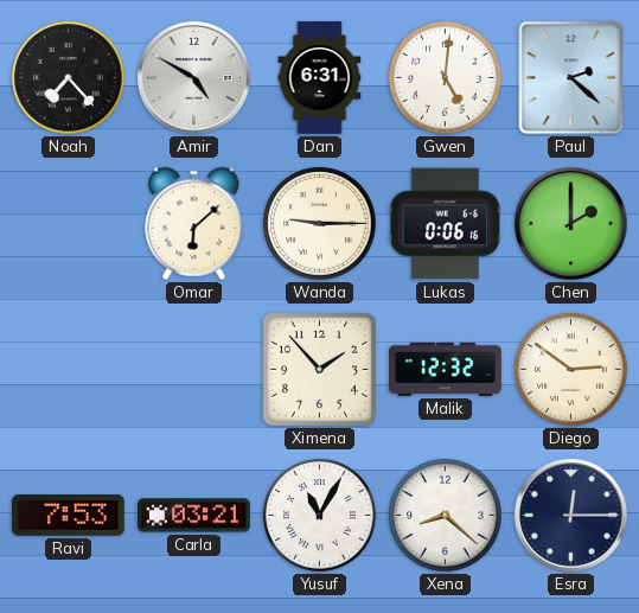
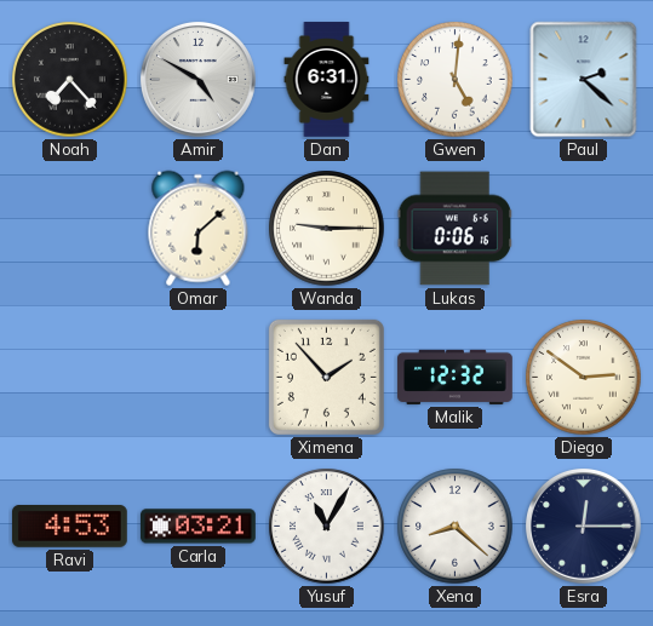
Chen: 2:00 -> none
Ravi: 7:53 -> 4:53
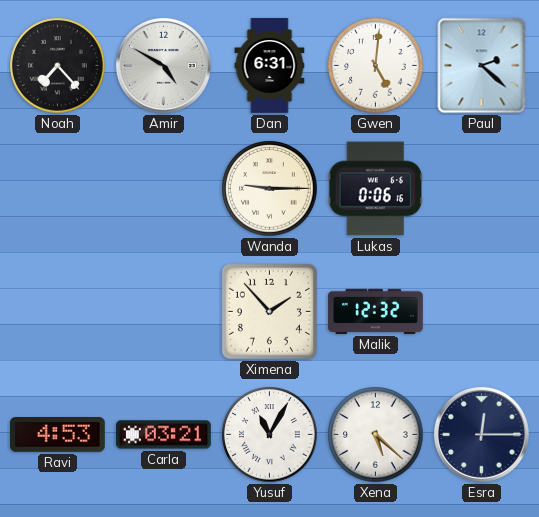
Omar: 6:08 -> none
Diego: 2:51 -> none
Xena: 8:22 -> 5:22
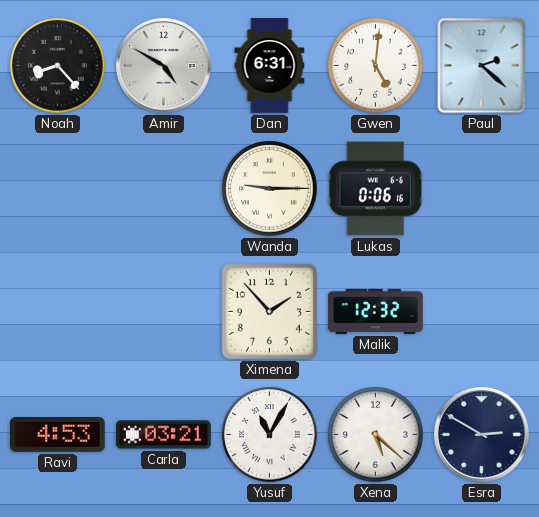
Noah: 7:23 -> 8:23
Esra: 12:15 -> 2:50
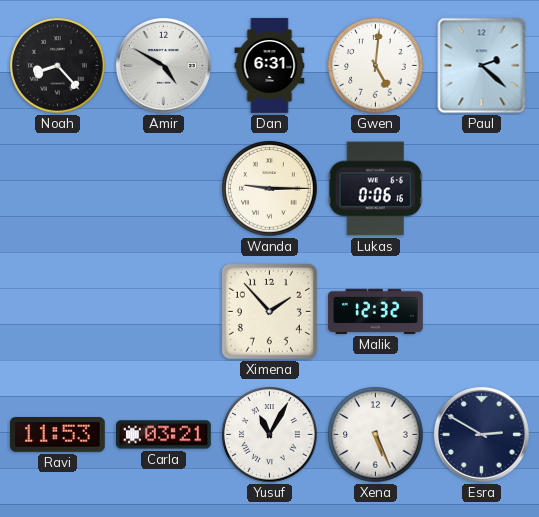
Ravi: 4:53 -> 11:53
Xena: 5:22 -> 5:26
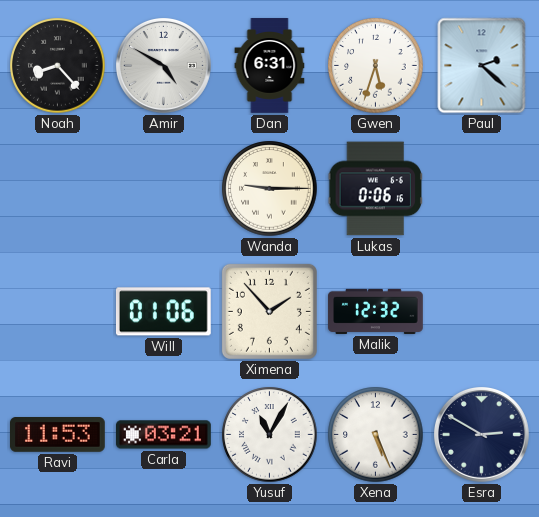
Gwen: 5:01 -> 5:33
Will: none -> 01:06
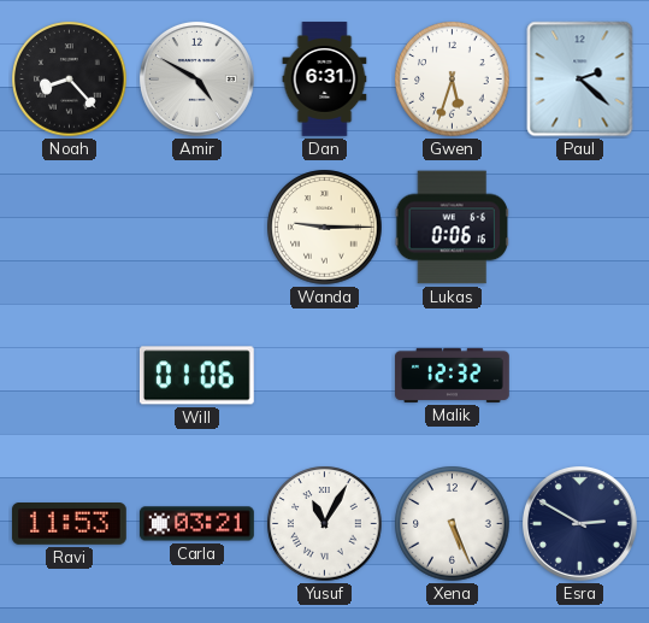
Ximena: 1:53 -> none
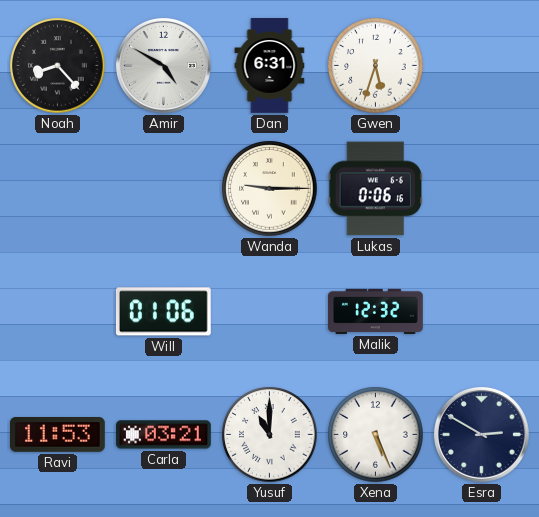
Paul: 2:22 -> none
Yusuf: 11:05 -> 11:00
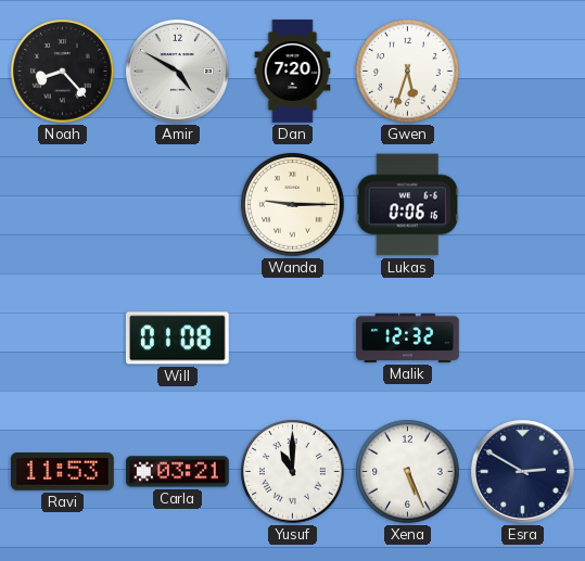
Dan: 6:31 -> 7:20
Will: 01:06 -> 01:08
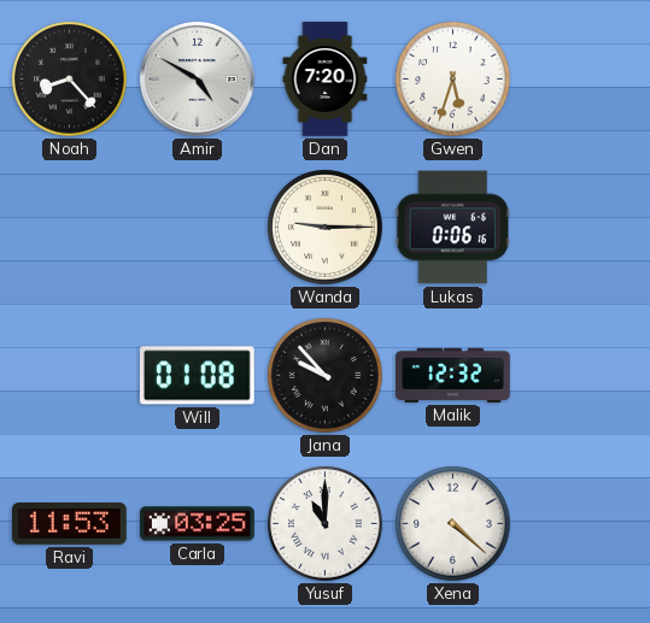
Jana: none -> 9:53
Carla: 03:21 -> 03:25
Xena: 5:26 -> 4:22
Esra: 2:50 -> none
